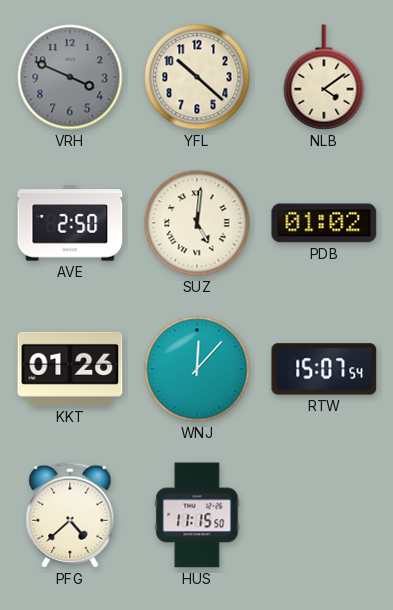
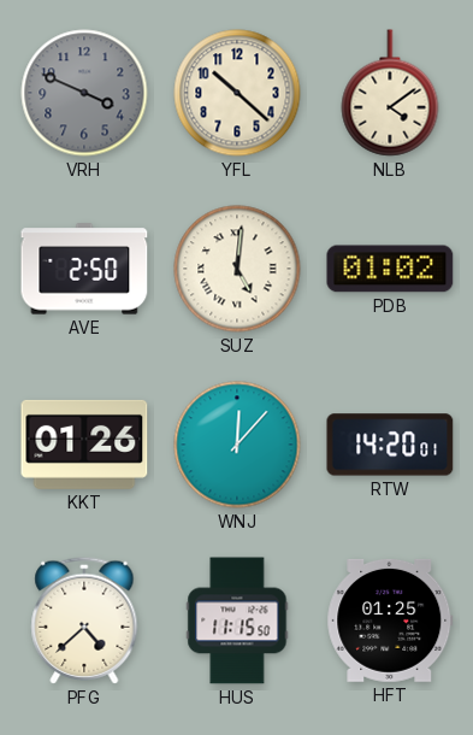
RTW: 15:07 -> 14:20
HFT: none -> 01:25
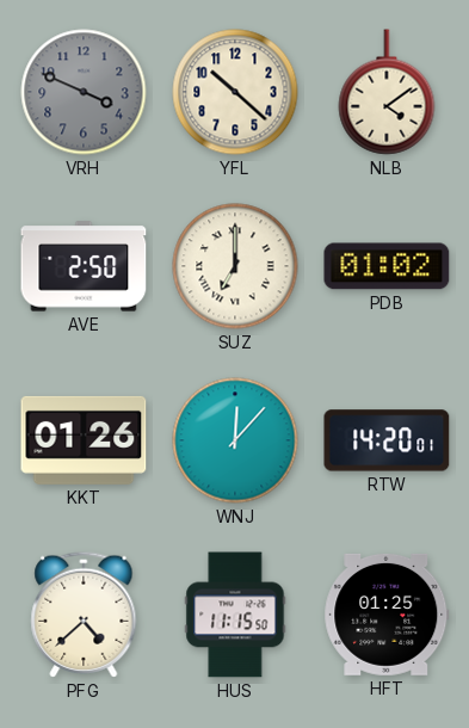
SUZ: 5:01 -> 7:00
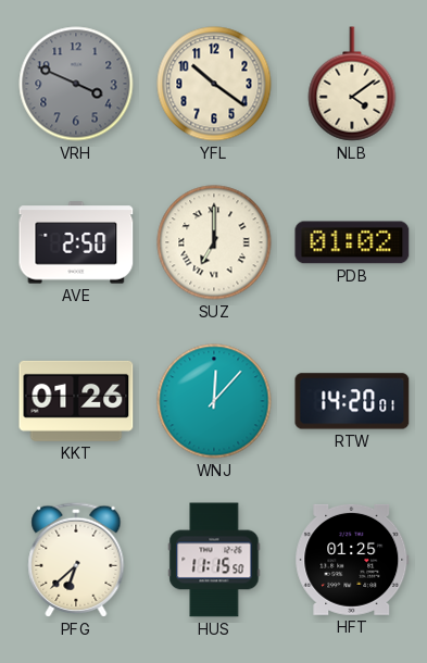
YFL: 10:22 -> 10:21
PFG: 4:38 -> 6:38
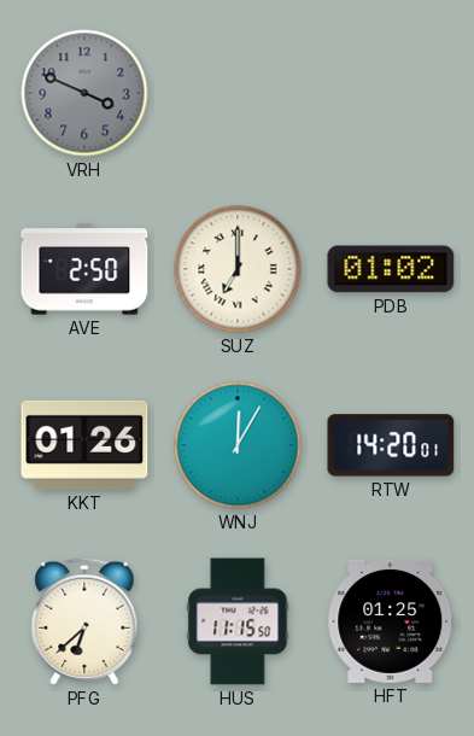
YFL: 10:21 -> none
NLB: 4:09 -> none
WNJ: 12:07 -> 12:05
